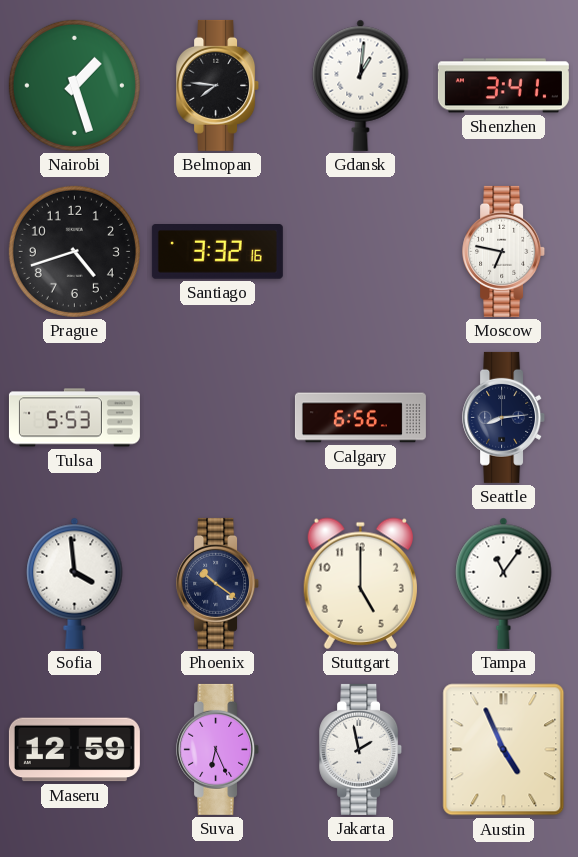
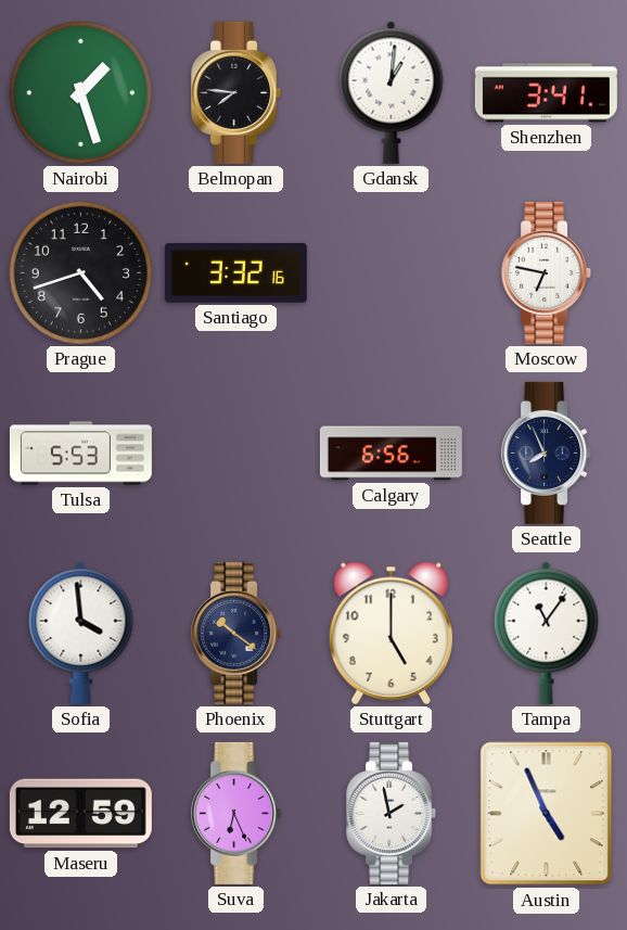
Seattle: 8:14 -> 7:56
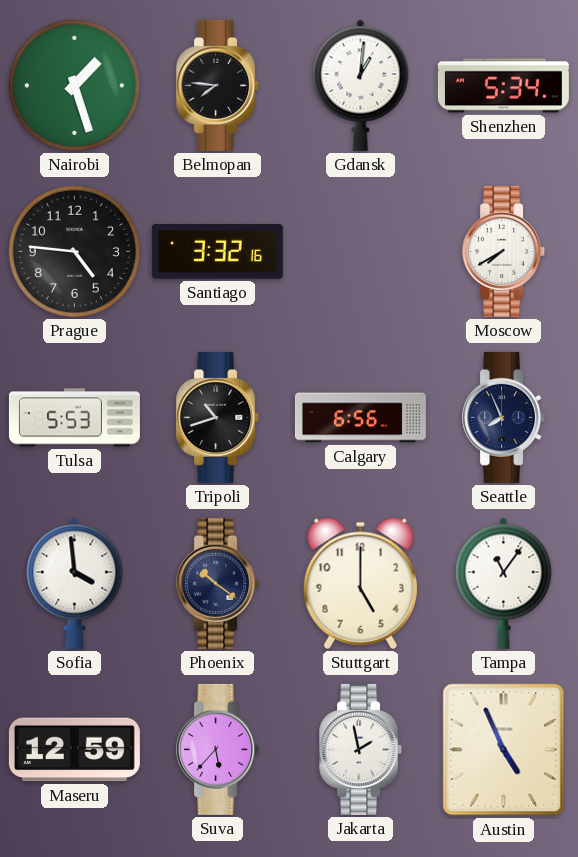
Shenzhen: 3:41 -> 5:34
Prague: 4:42 -> 4:46
Moscow: 6:47 -> 7:40
Tripoli: none -> 10:42
Suva: 6:26 -> 5:37
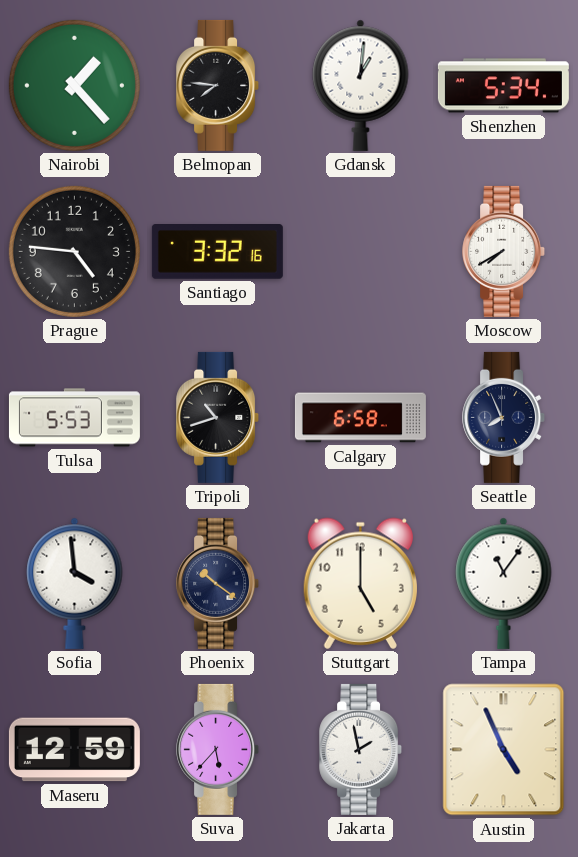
Nairobi: 1:27 -> 1:23
Calgary: 6:56 -> 6:58
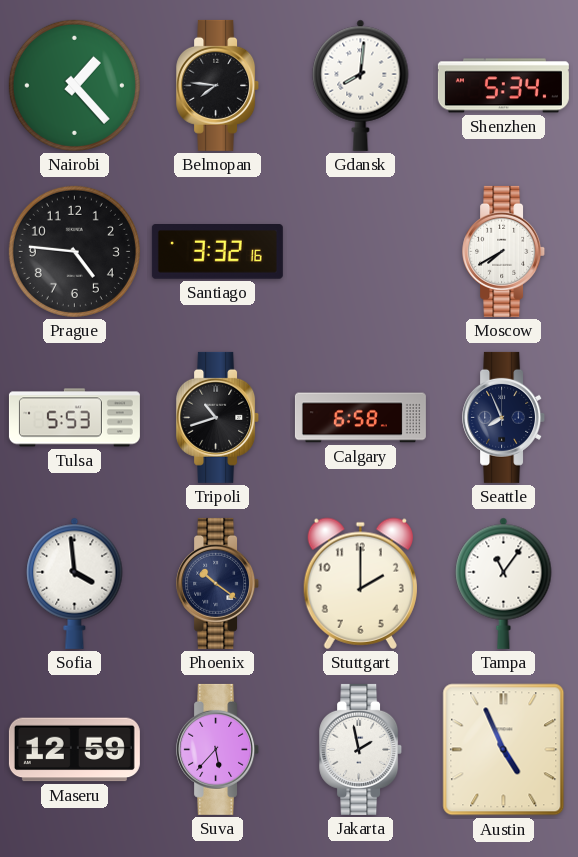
Gdansk: 1:01 -> 8:01
Stuttgart: 5:00 -> 2:00
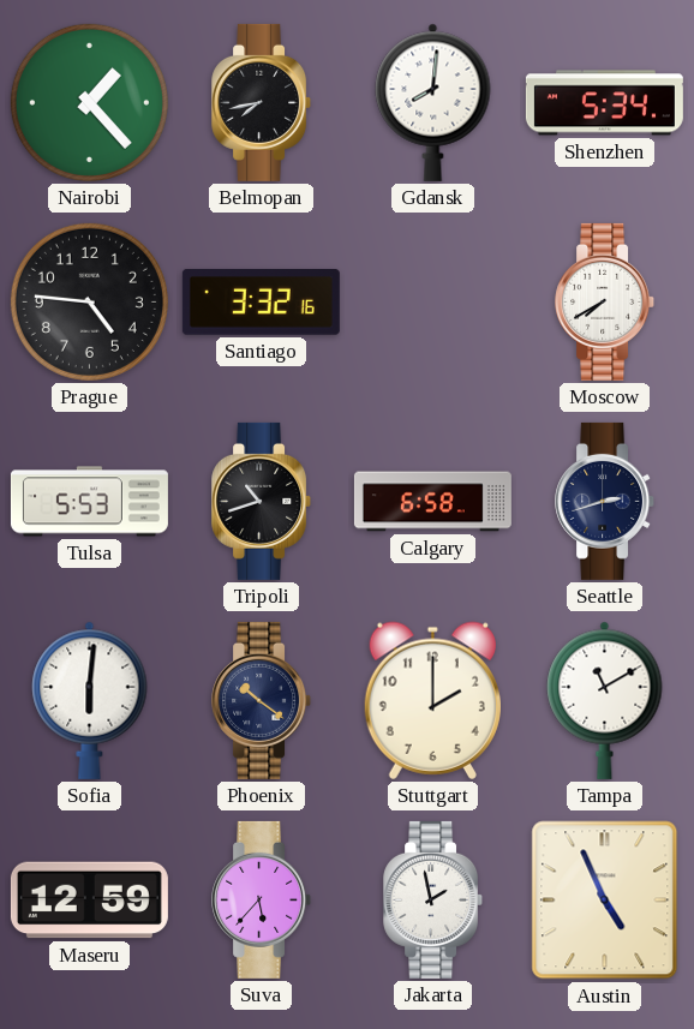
Belmopan: 7:46 -> 7:43
Seattle: 7:56 -> 2:42
Sofia: 3:59 -> 6:01
Tampa: 11:06 -> 11:10
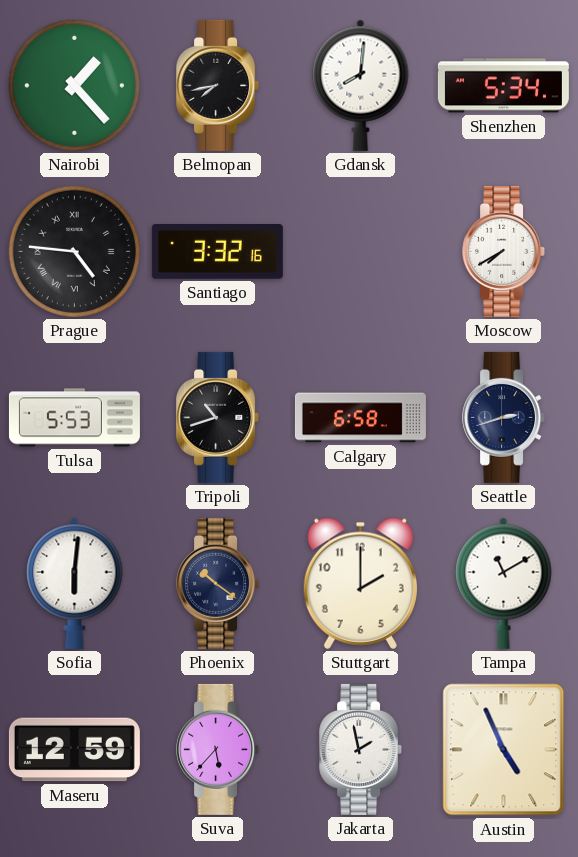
Prague numerals: Arabic -> Roman
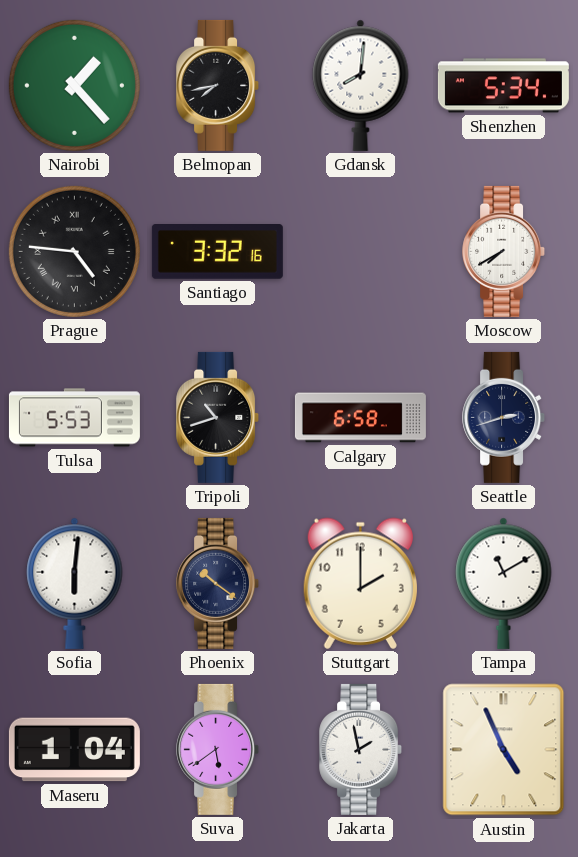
Maseru: 12:59 -> 1:04
Suva: 5:37 -> 5:39
